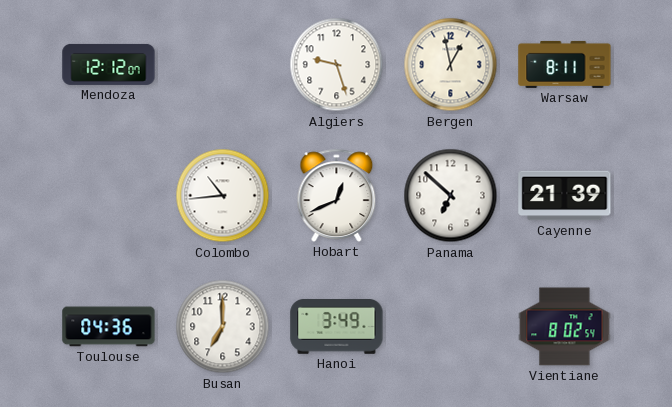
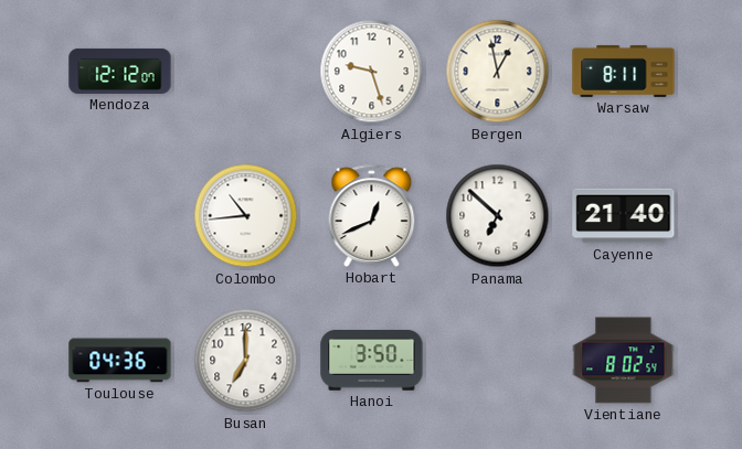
Cayenne: 21:39 -> 21:40
Hanoi: 3:49 -> 3:50
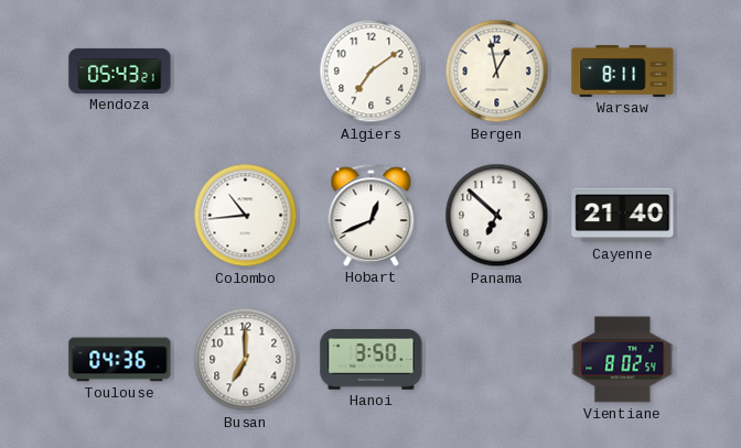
Mendoza: 12:12 -> 05:43
Algiers: 9:27 -> 7:09
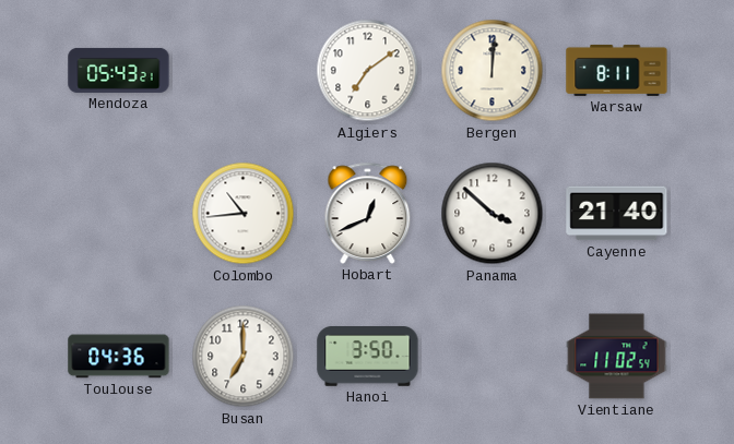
Bergen: 12:58 -> 12:01
Panama: 6:52 -> 3:52
Vientiane: 8:02 -> 11:02
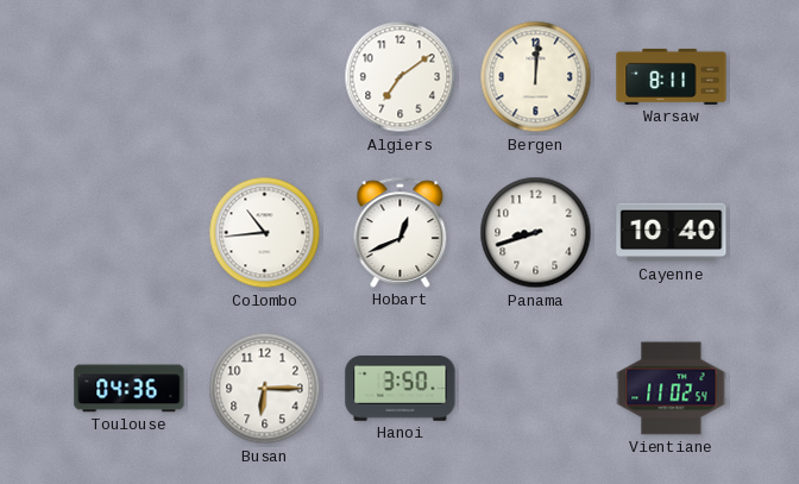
Mendoza: 05:43 -> none
Panama: 3:52 -> 8:42
Cayenne: 21:40 -> 10:40
Busan: 7:00 -> 6:15
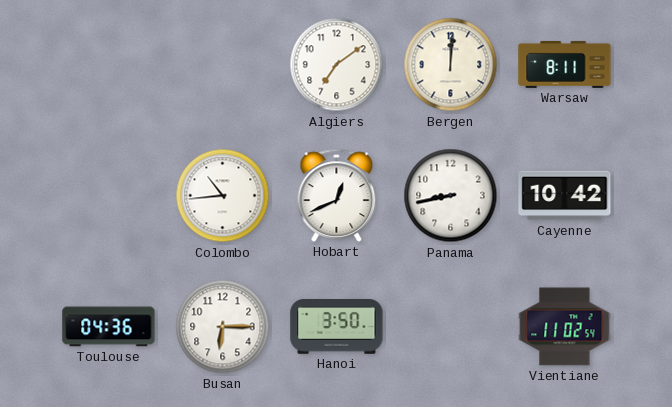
Panama: 8:42 -> 8:43
Cayenne: 10:40 -> 10:42
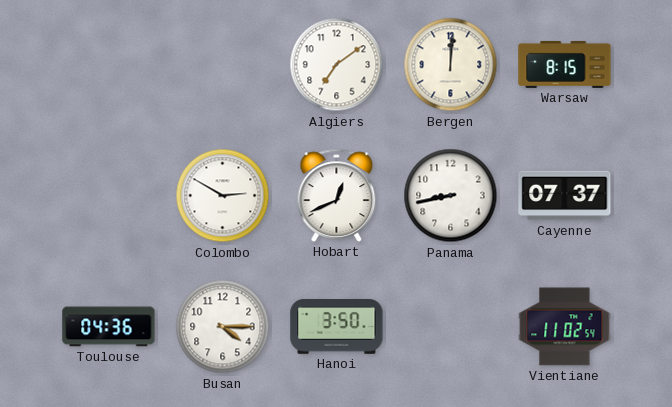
Warsaw: 8:11 -> 8:15
Colombo: 10:44 -> 2:50
Cayenne: 10:42 -> 07:37
Busan: 6:15 -> 4:15
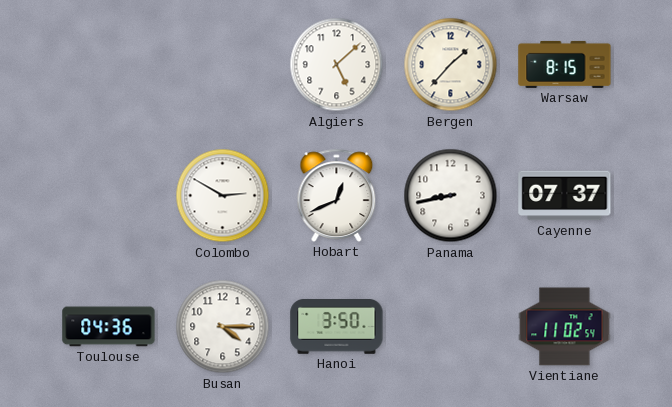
Algiers: 7:09 -> 5:08
Bergen: 12:01 -> 1:37
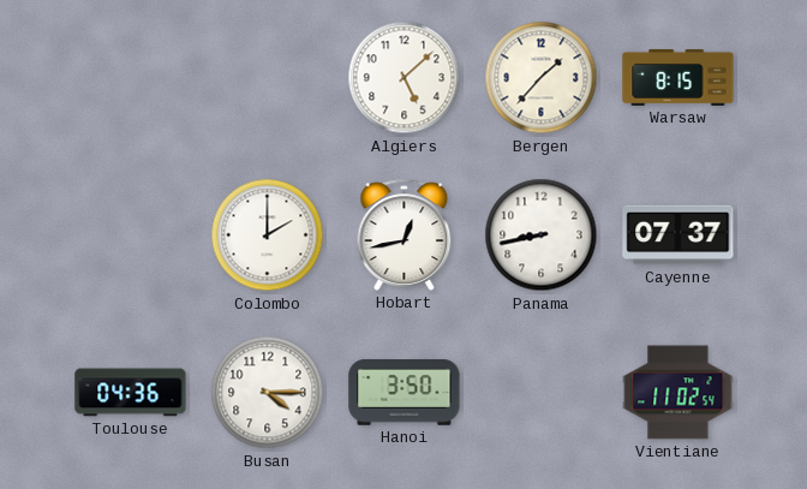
Colombo: 2:50 -> 2:00
Hobart: 12:41 -> 12:43
